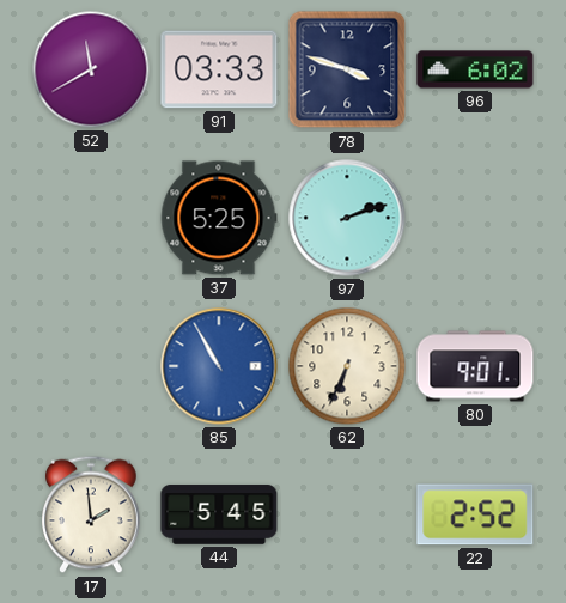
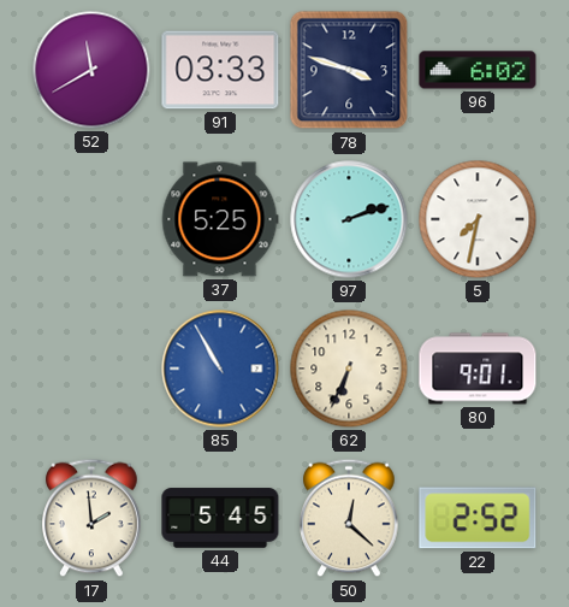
5: none -> 7:32
50: none -> 12:22
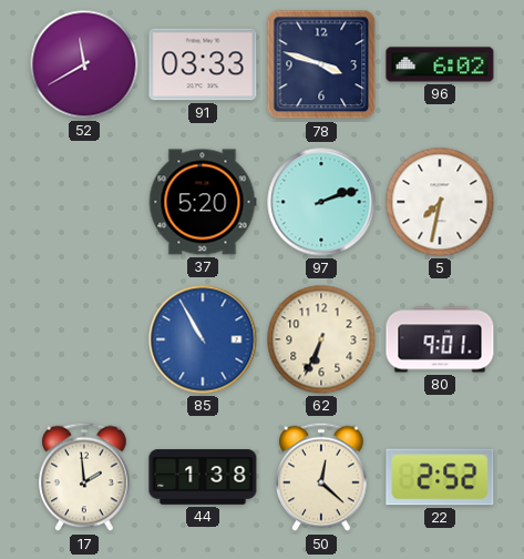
37: 5:25 -> 5:20
44: 5:45 -> 1:38
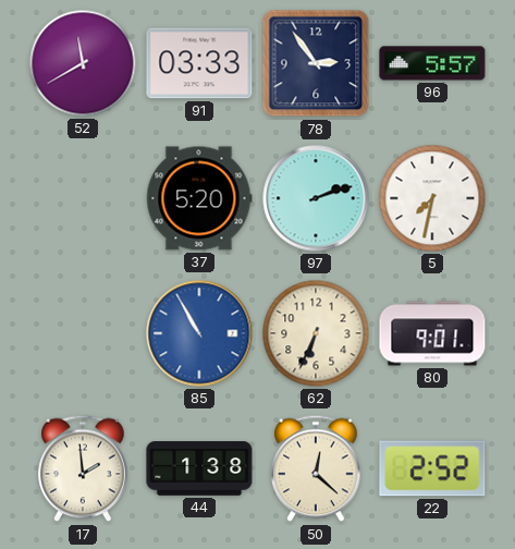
78: 3:48 -> 2:54
96: 6:02 -> 5:57
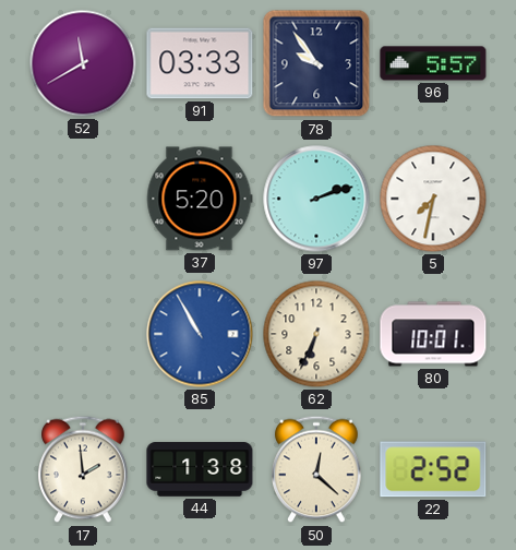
78: 2:54 -> 9:54
80: 9:01 -> 10:01
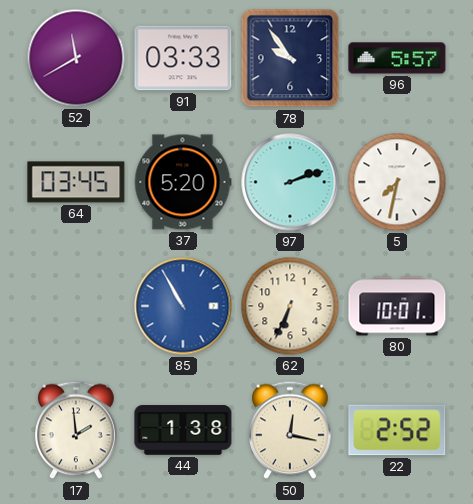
64: none -> 03:45
50: 12:22 -> 12:17
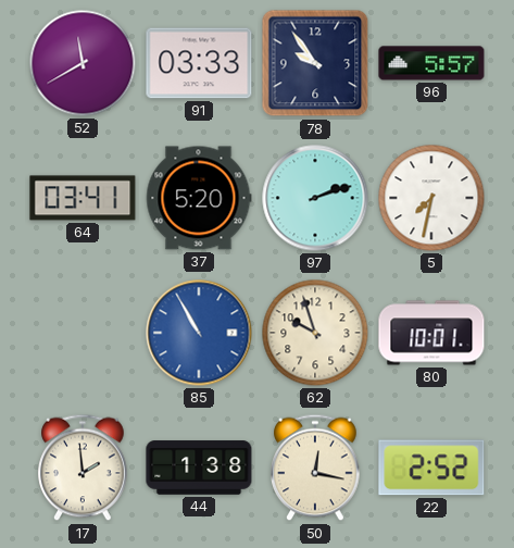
64: 03:45 -> 03:41
62: 6:34 -> 9:57
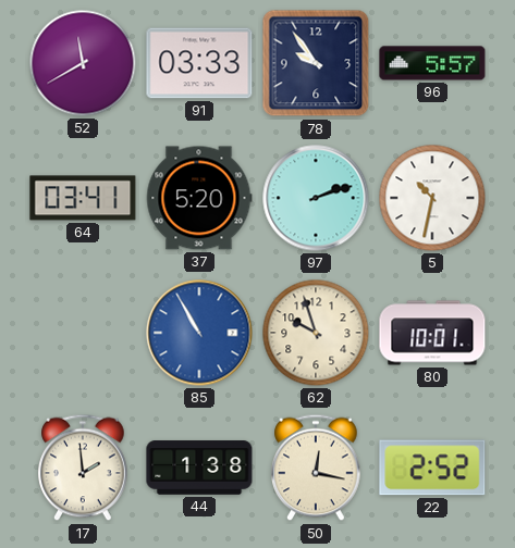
5: 7:32 -> 10:32
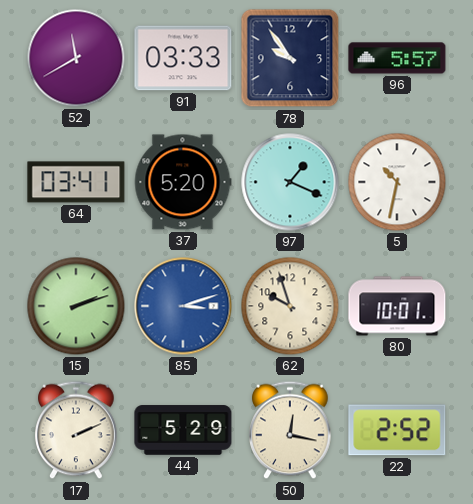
97: 2:12 -> 1:19
15: none -> 2:12
85: 10:55 -> 3:12
17: 1:59 -> 2:11
44: 1:38 -> 5:29
